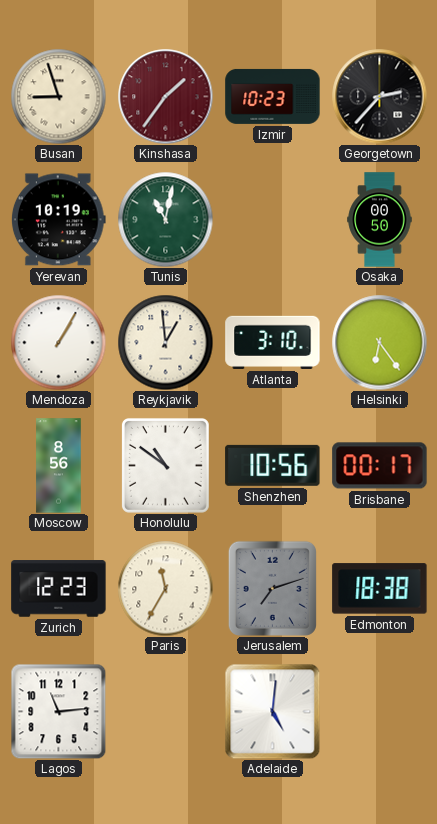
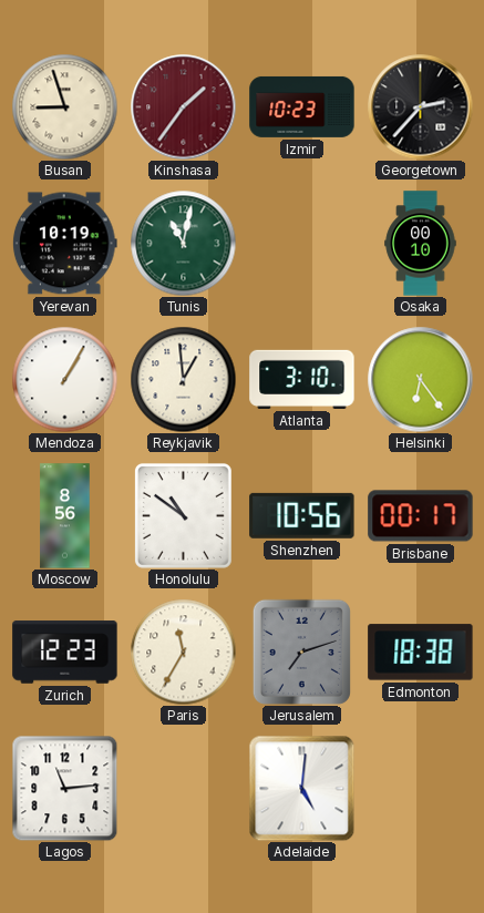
Osaka: 00:50 -> 00:10
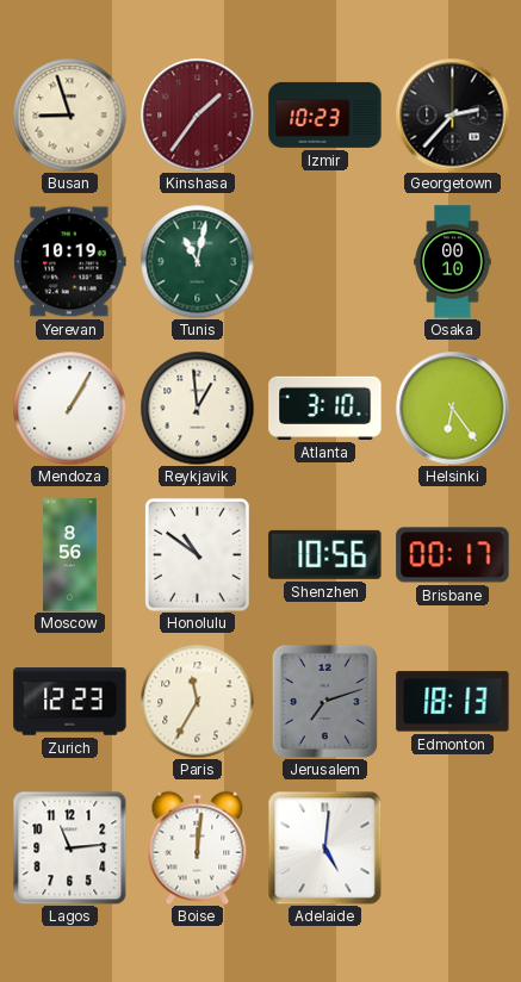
Edmonton: 18:38 -> 18:13
Boise: none -> 12:01
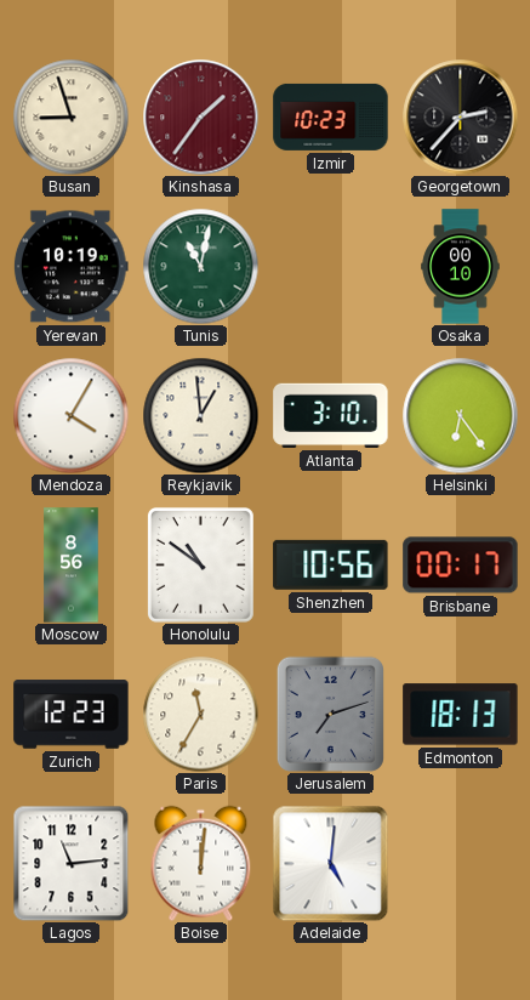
Mendoza: 1:05 -> 4:05
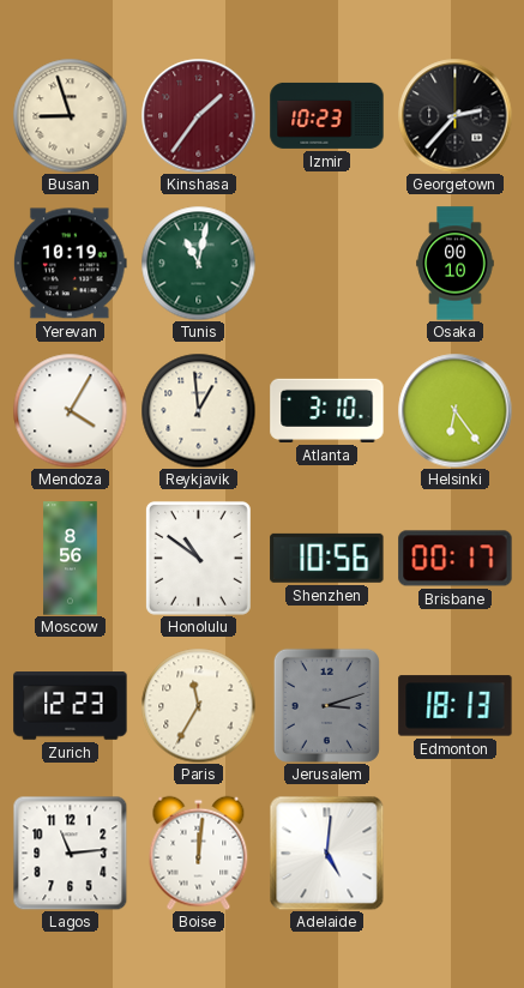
Jerusalem: 7:12 -> 3:12
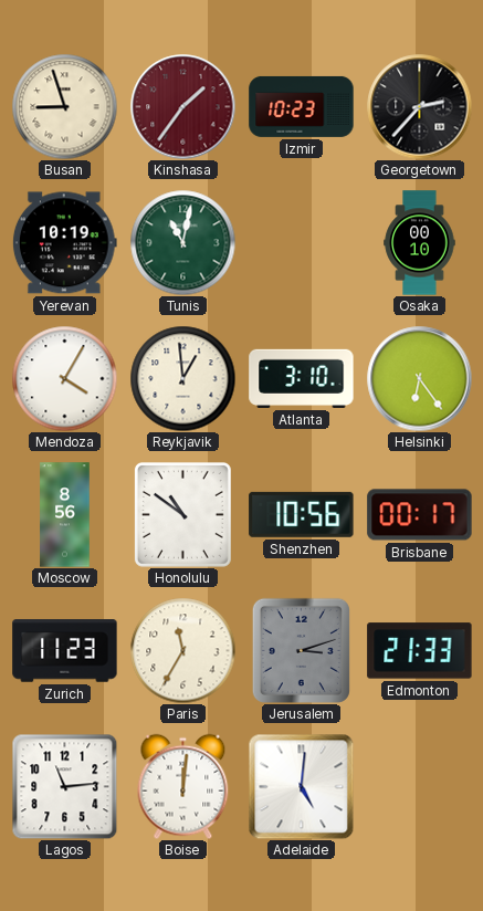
Zurich: 12:23 -> 11:23
Edmonton: 18:13 -> 21:33
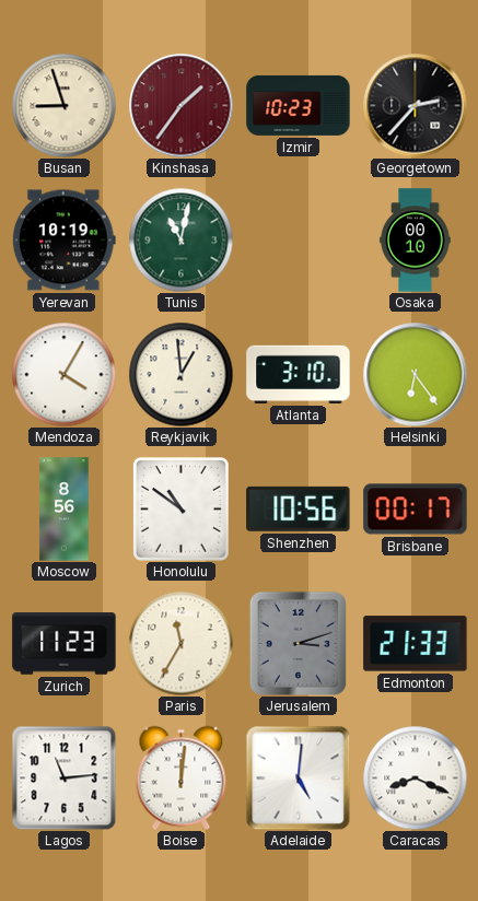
Caracas: none -> 8:19
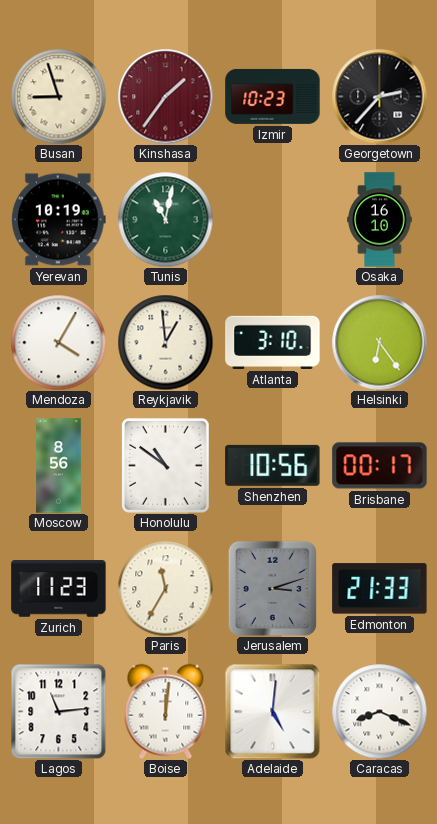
Osaka: 00:10 -> 16:10
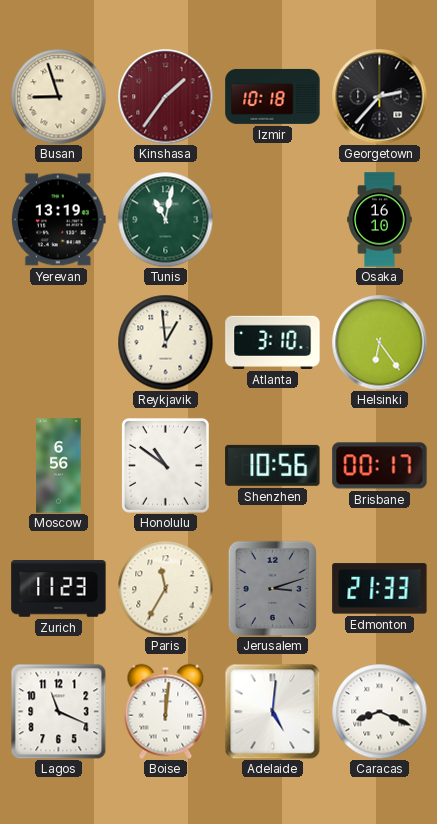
Izmir: 10:23 -> 10:18
Yerevan: 10:19 -> 13:19
Mendoza: 4:05 -> none
Moscow: 8:56 -> 6:56
Lagos: 11:14 -> 11:19
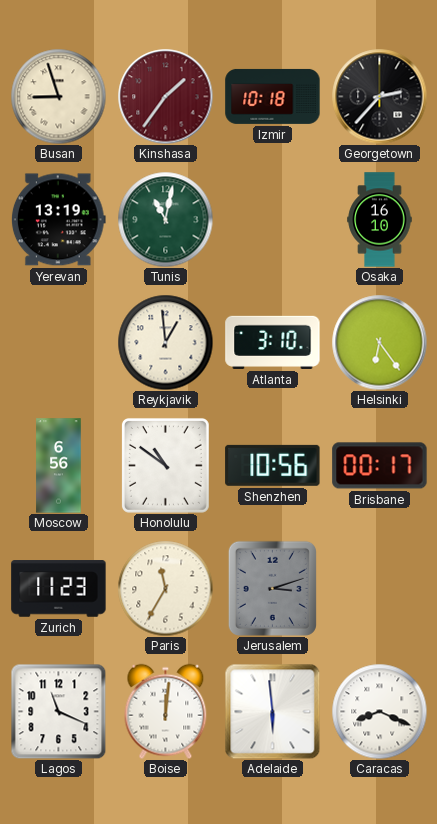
Edmonton: 21:33 -> none
Adelaide: 5:01 -> 5:59
